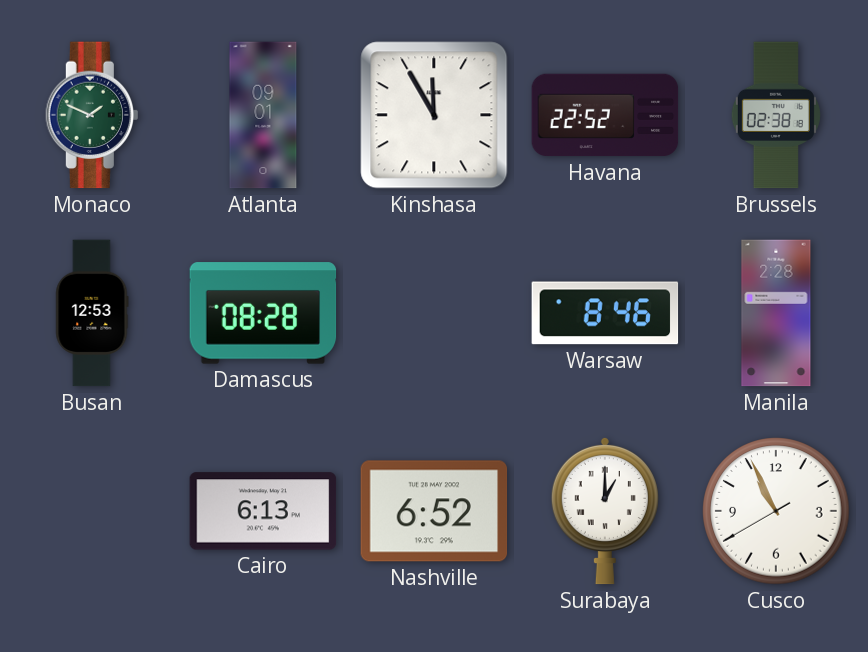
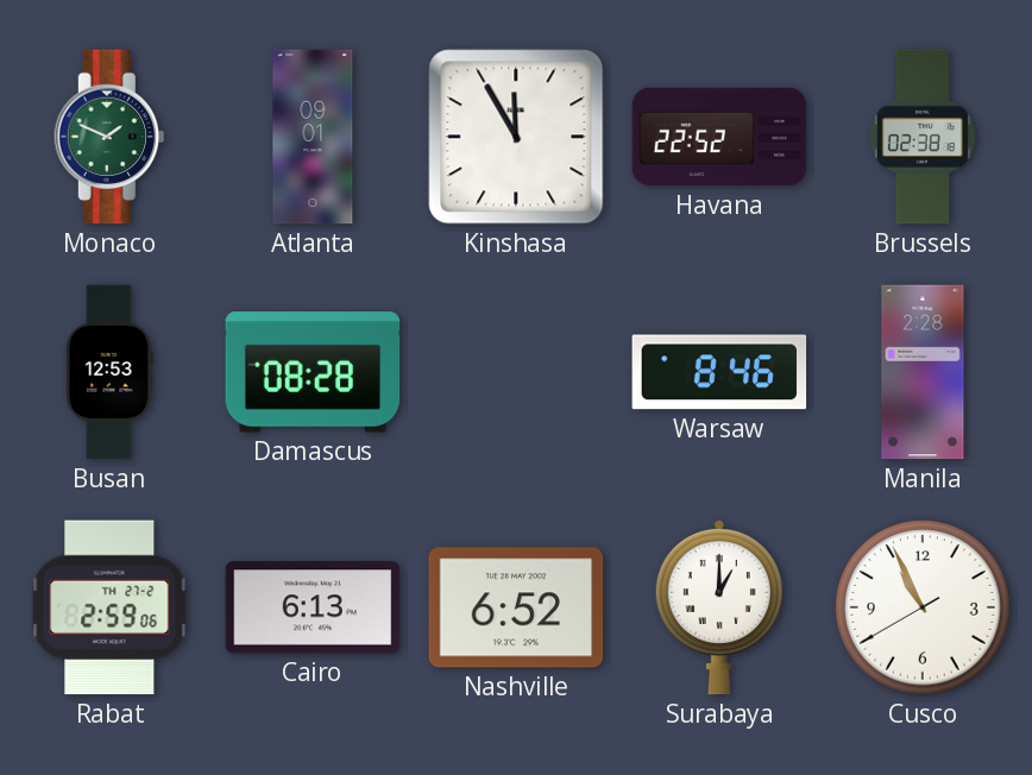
Rabat: none -> 2:59
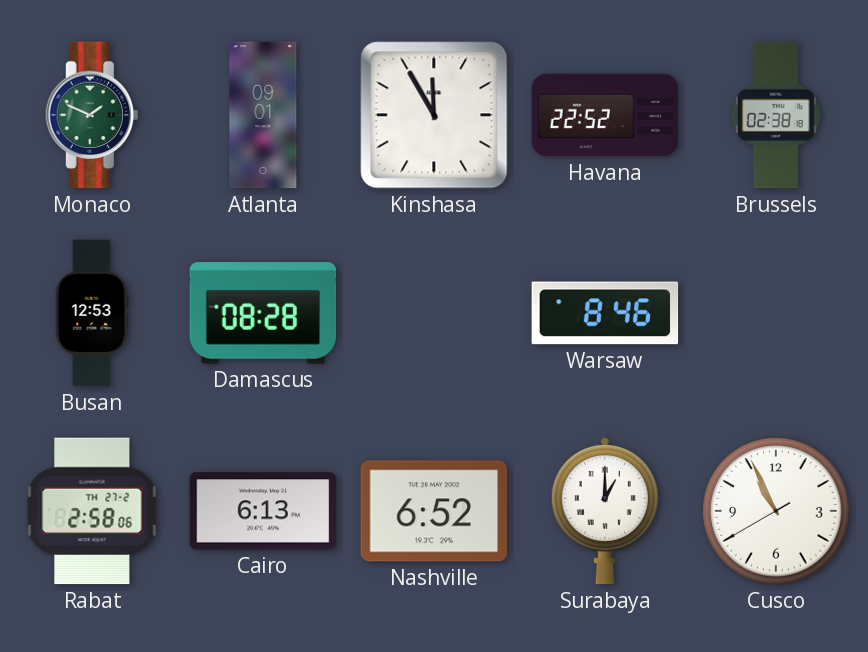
Manila: 2:28 -> none
Rabat: 2:59 -> 2:58
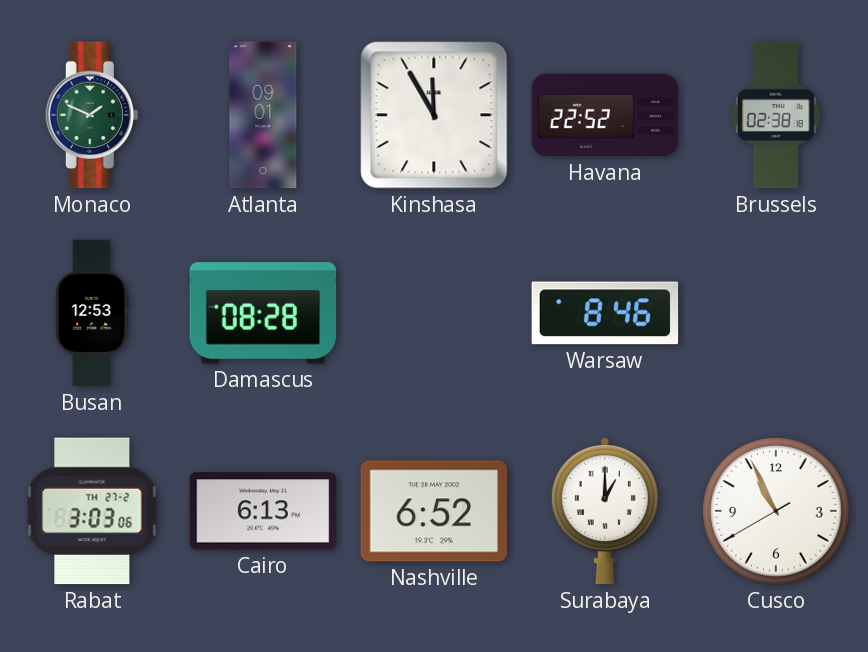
Rabat: 2:58 -> 3:03
